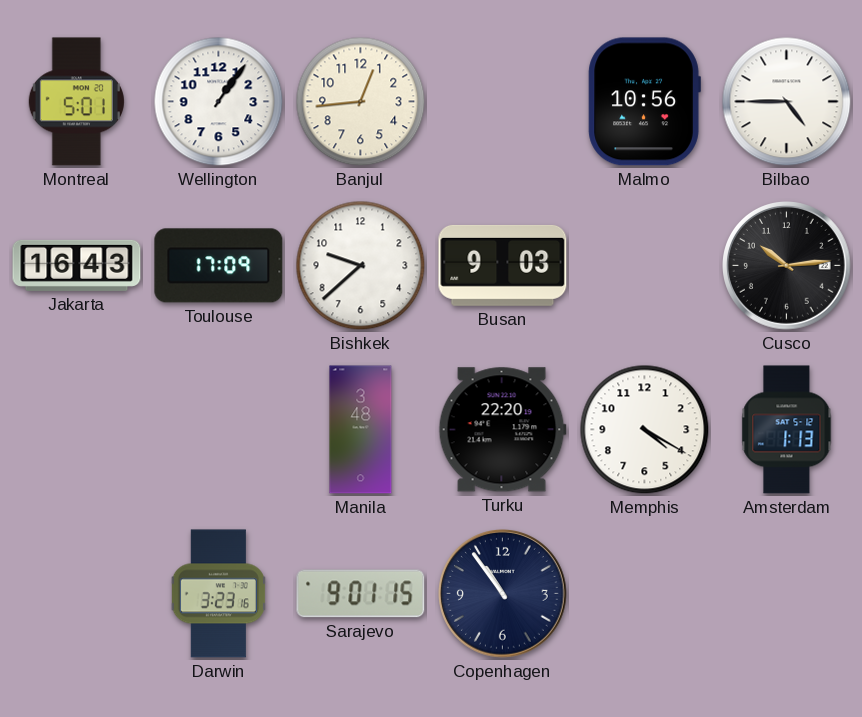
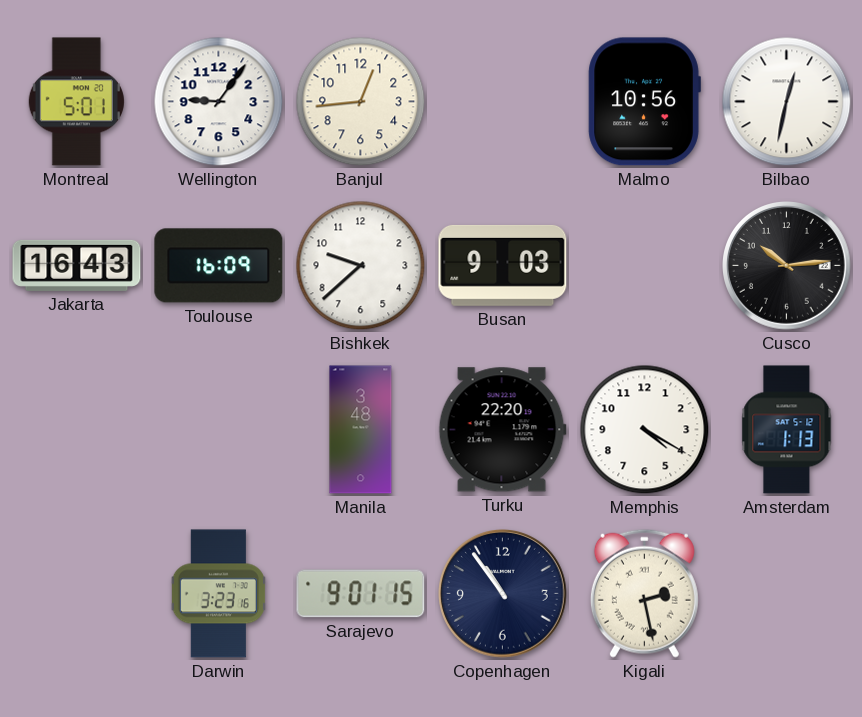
Wellington: 1:06 -> 9:06
Bilbao: 4:45 -> 12:32
Toulouse: 17:09 -> 16:09
Kigali: none -> 2:28
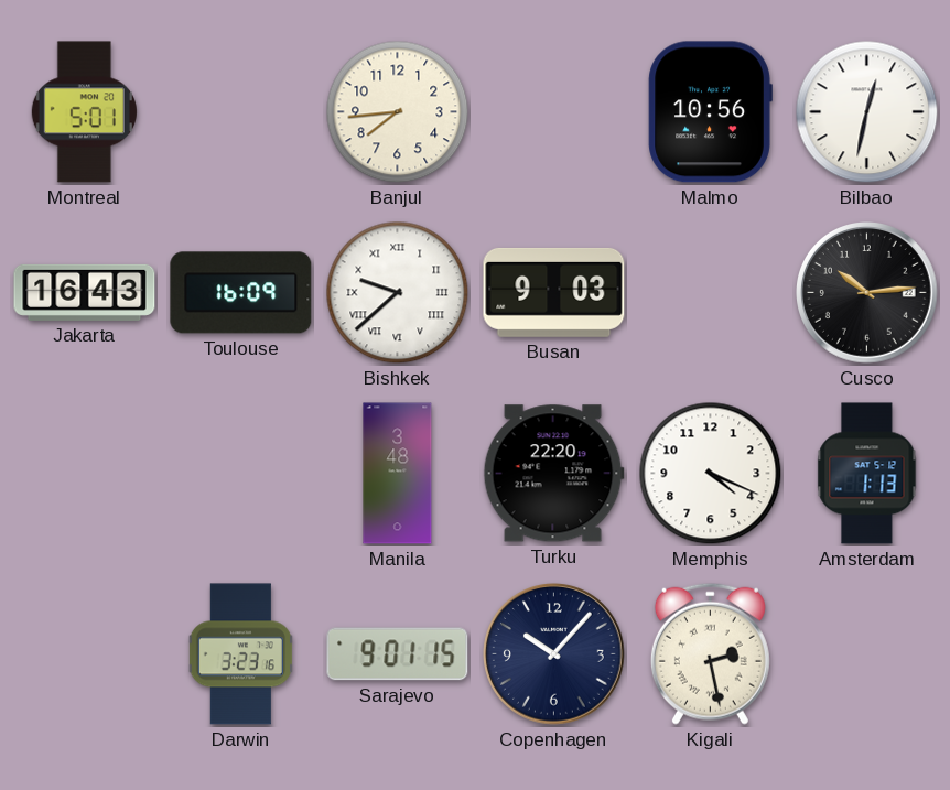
Wellington: 9:06 -> none
Banjul: 12:44 -> 7:44
Bishkek numerals: Arabic -> Roman
Memphis: 4:20 -> 4:19
Copenhagen: 10:54 -> 10:07
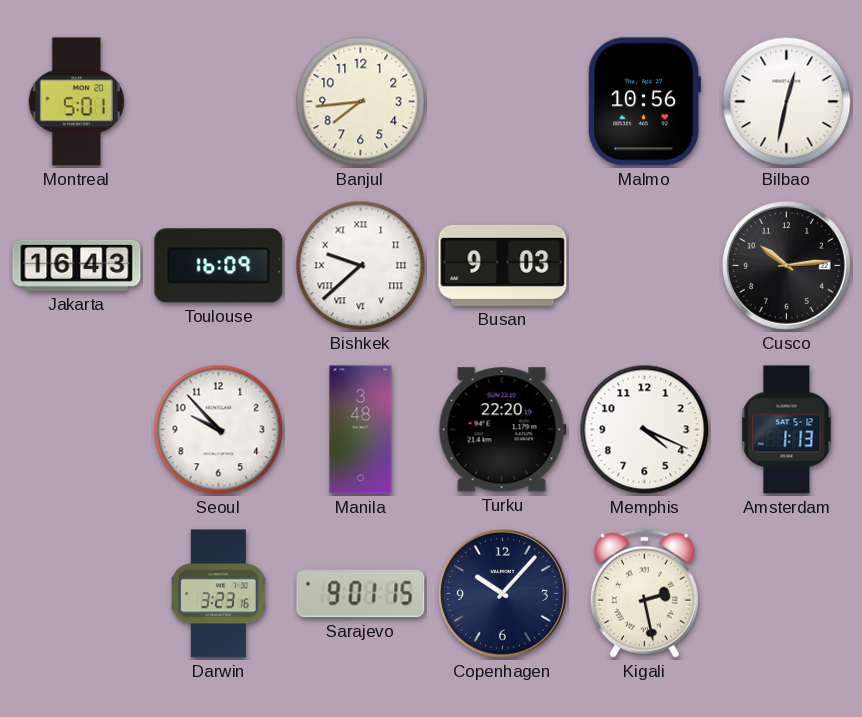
Seoul: none -> 9:53
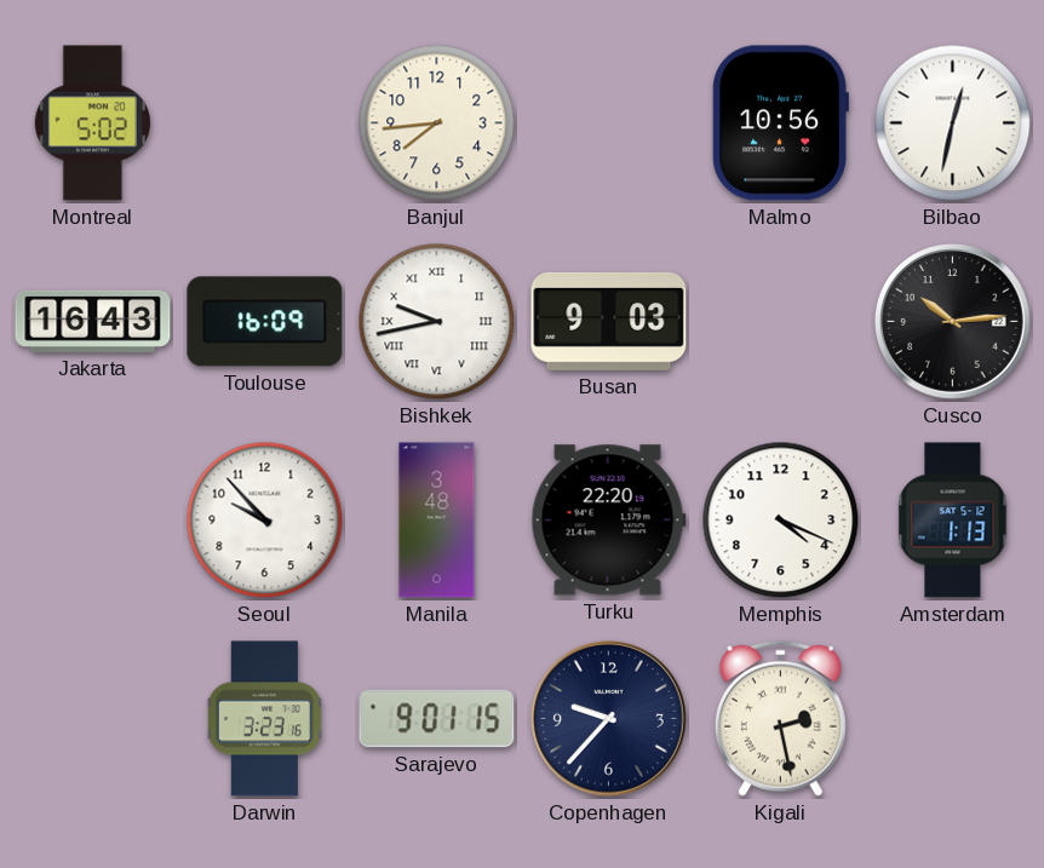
Montreal: 5:01 -> 5:02
Bishkek: 9:38 -> 9:43
Copenhagen: 10:07 -> 9:37
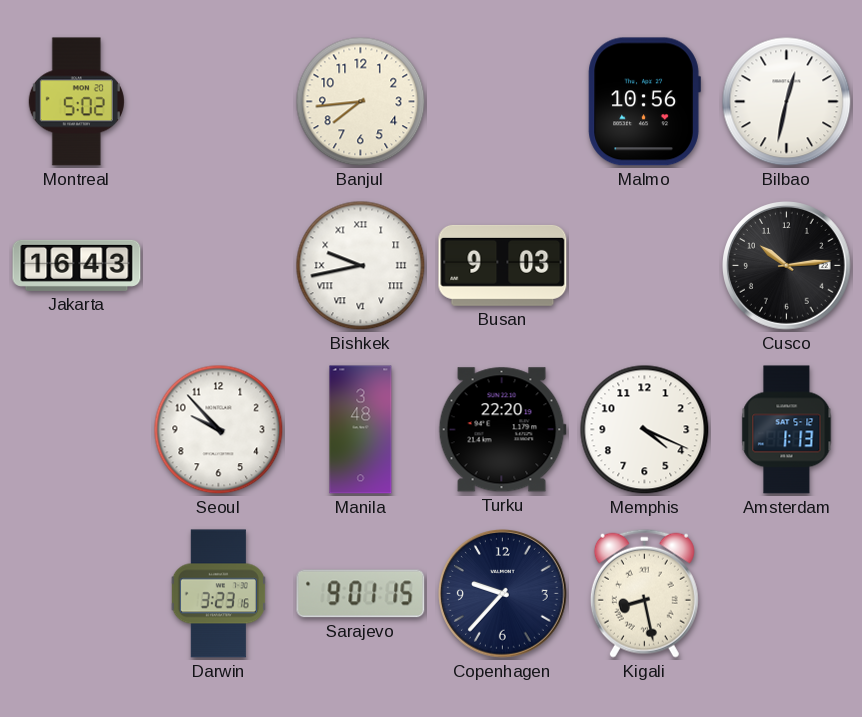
Toulouse: 16:09 -> none
Kigali: 2:28 -> 8:28
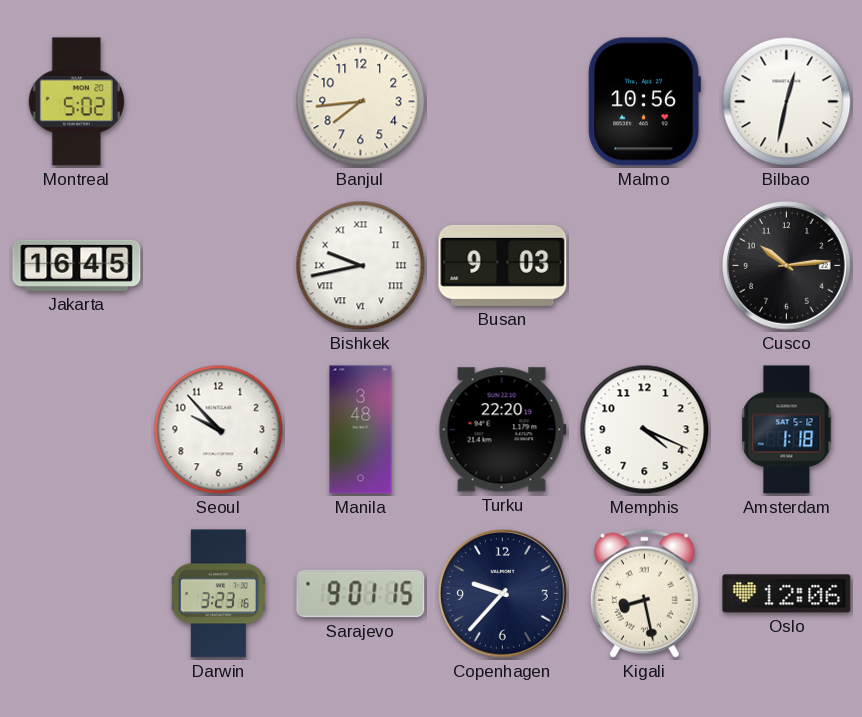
Jakarta: 16:43 -> 16:45
Amsterdam: 1:13 -> 1:18
Oslo: none -> 12:06
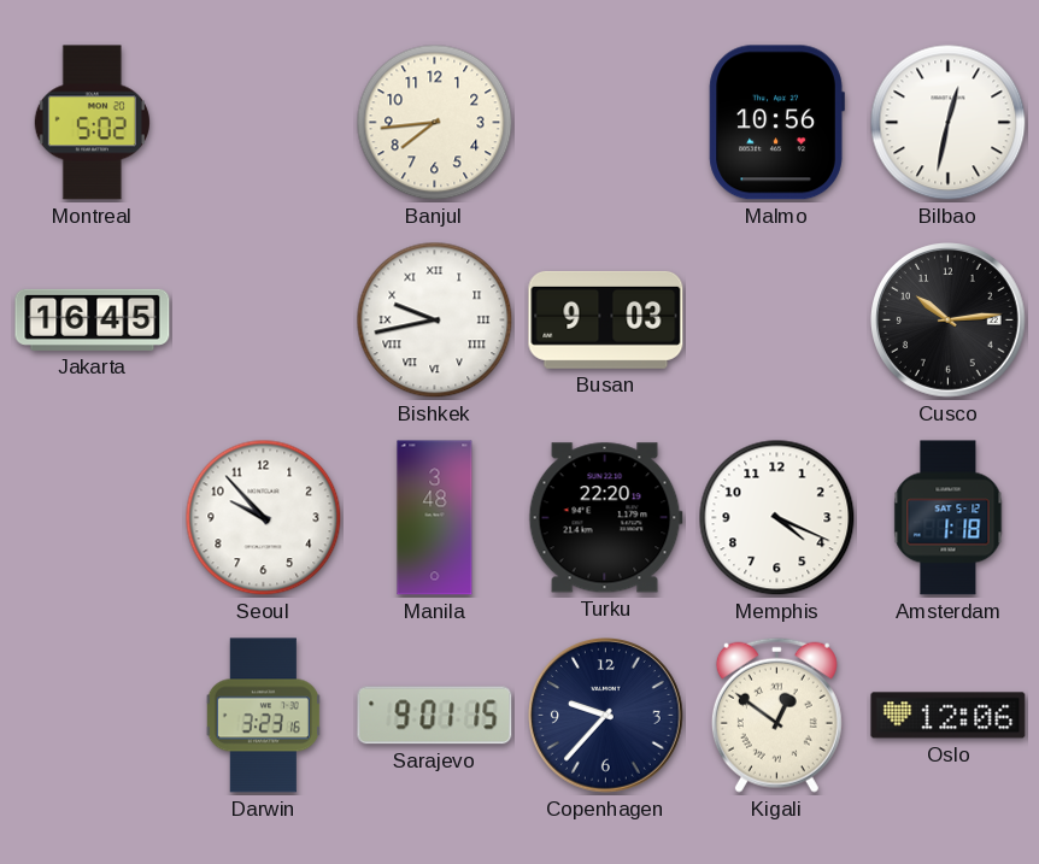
Kigali: 8:28 -> 12:51
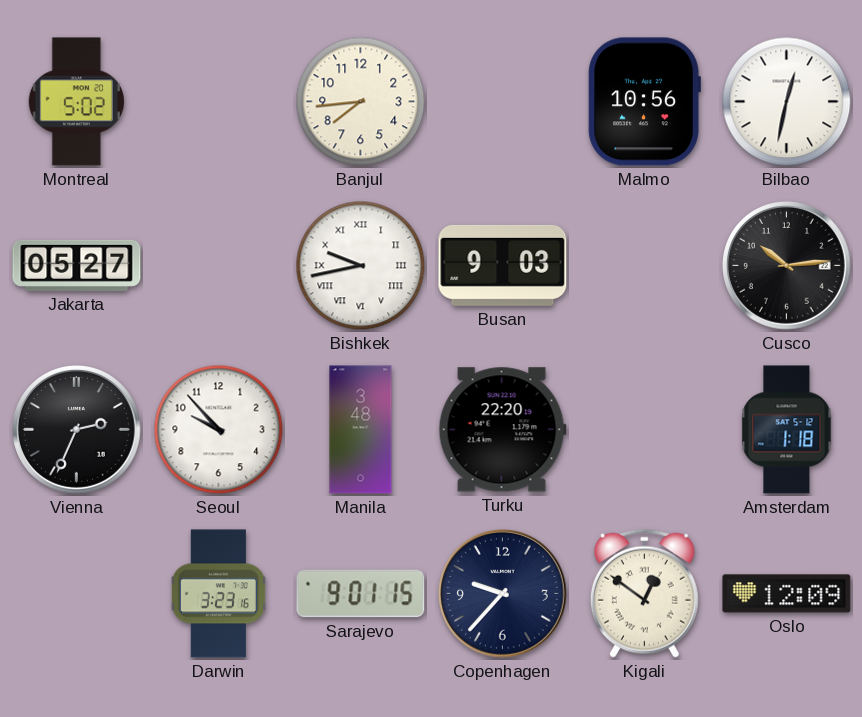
Jakarta: 16:45 -> 05:27
Vienna: none -> 2:34
Memphis: 4:19 -> none
Oslo: 12:06 -> 12:09
